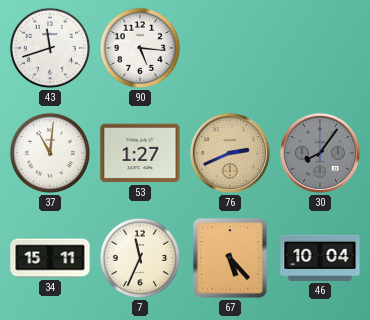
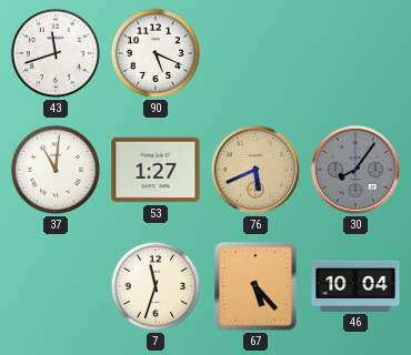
90: 5:16 -> 5:19
76: 2:41 -> 5:41
34: 15:11 -> none
7: 11:34 -> 11:33
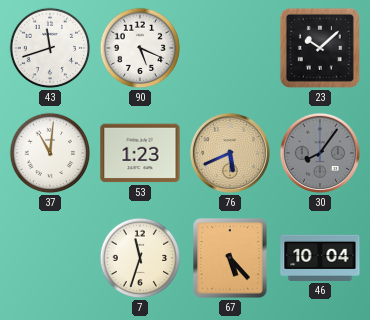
23: none -> 10:08
53: 1:27 -> 1:23
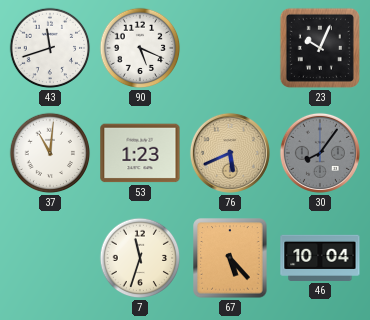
23: 10:08 -> 10:04
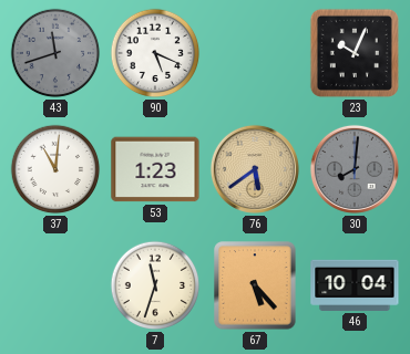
43 dial: white -> grey
76: 5:41 -> 5:39
30: 8:06 -> 8:01
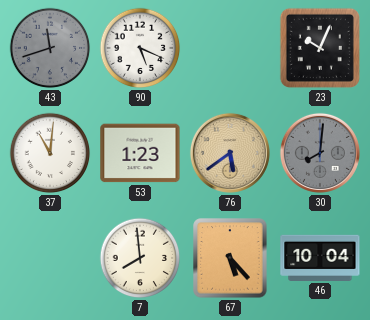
7: 11:33 -> 7:59
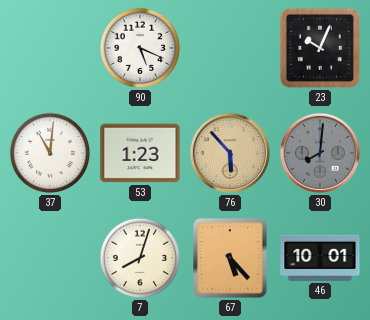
43: 11:42 -> none
76: 5:39 -> 5:53
7: 7:59 -> 8:03
46: 10:04 -> 10:01
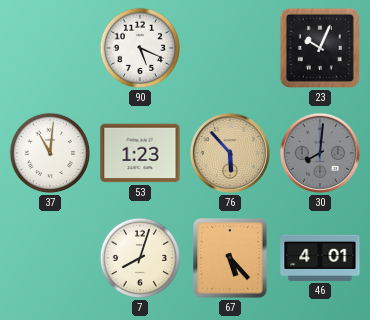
46: 10:01 -> 4:01
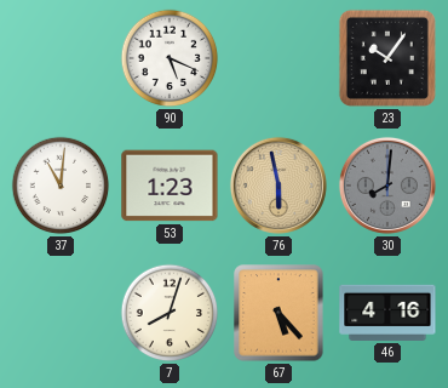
23: 10:04 -> 10:06
76: 5:53 -> 5:58
46: 4:01 -> 4:16
